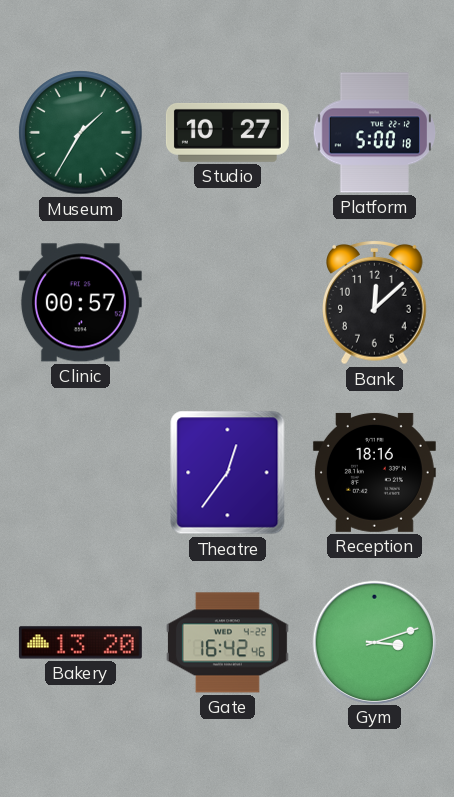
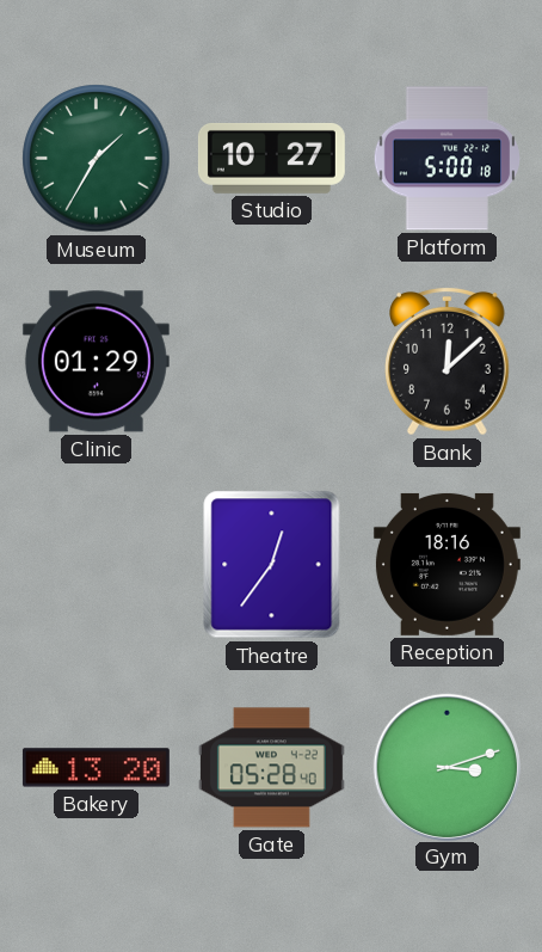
Clinic: 00:57 -> 01:29
Gate: 16:42 -> 05:28
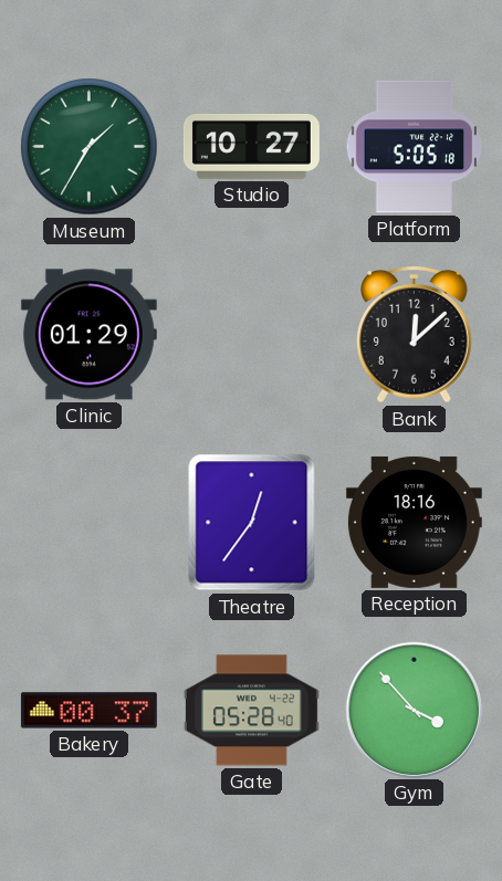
Platform: 5:00 -> 5:05
Bakery: 13:20 -> 00:37
Gym: 3:12 -> 3:53
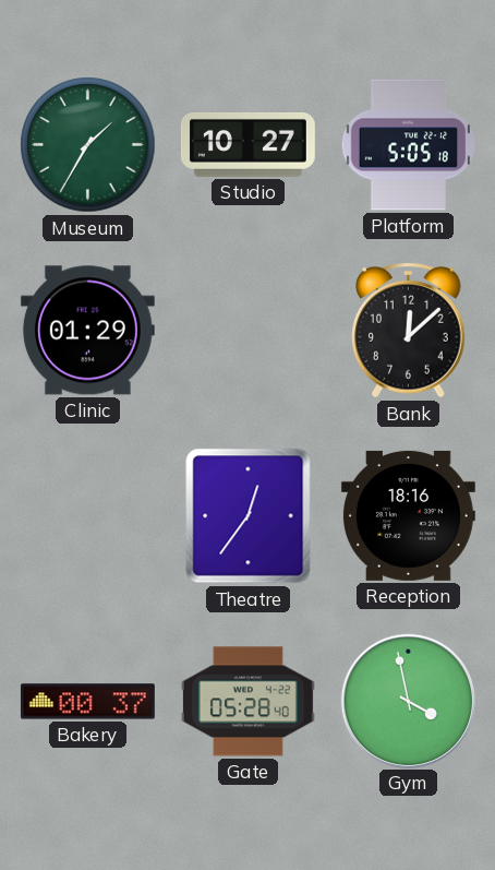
Gym: 3:53 -> 3:58
